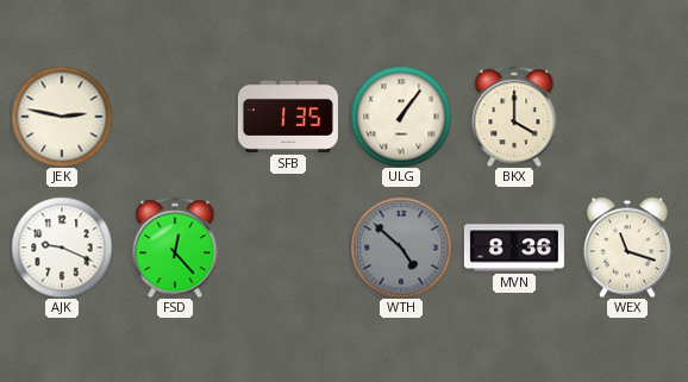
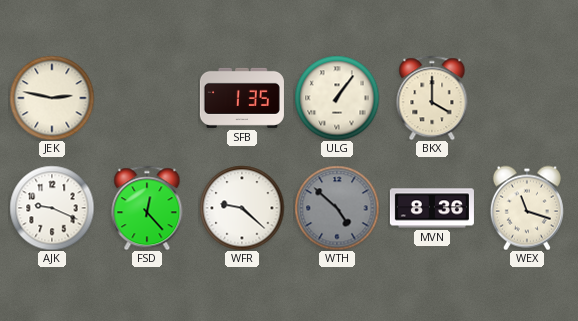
WFR: none -> 9:22
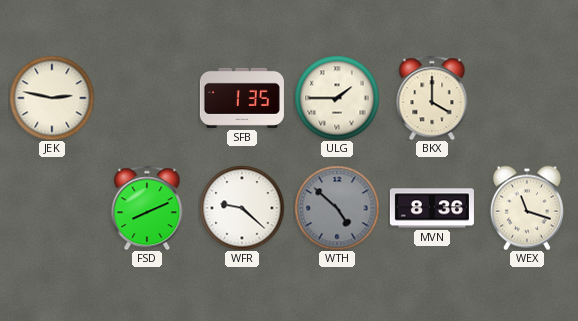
ULG: 1:06 -> 1:45
AJK: 9:19 -> none
FSD: 12:23 -> 8:11
